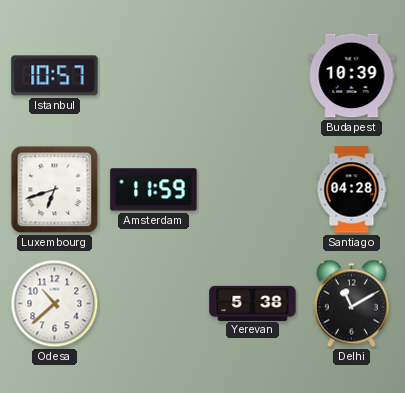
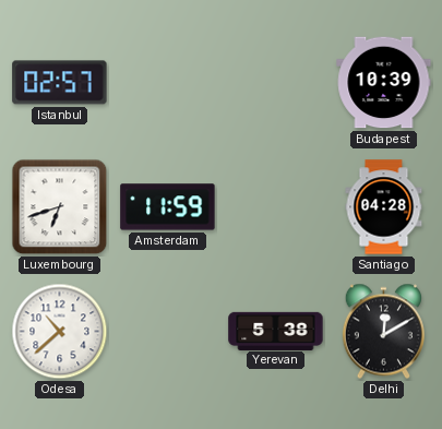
Istanbul: 10:57 -> 02:57
Delhi: 11:10 -> 12:10
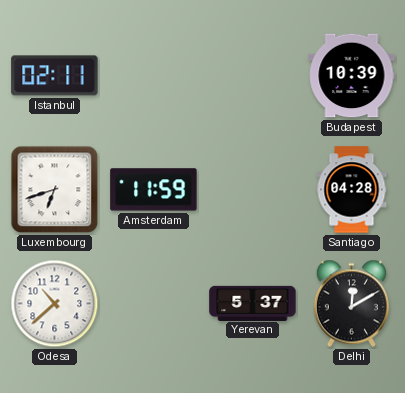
Istanbul: 02:57 -> 02:11
Yerevan: 5:38 -> 5:37
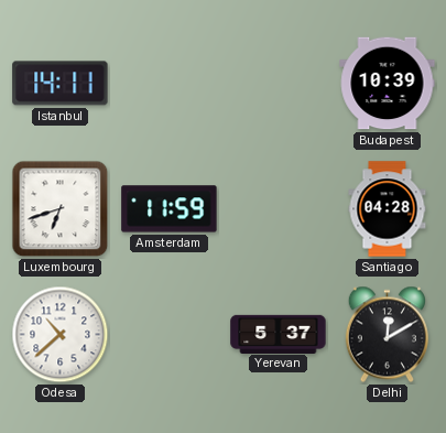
Istanbul: 02:11 -> 14:11
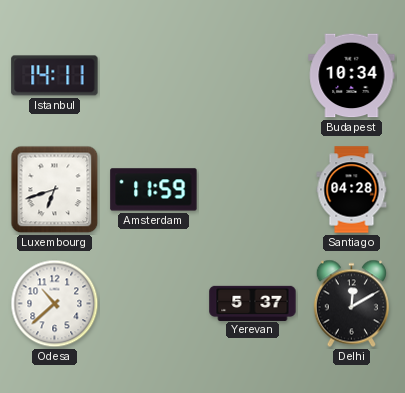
Budapest: 10:39 -> 10:34
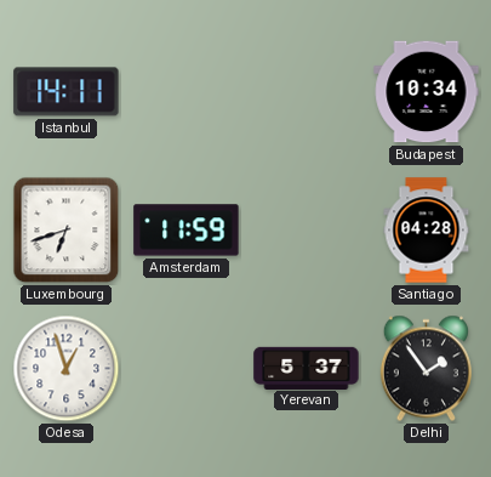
Odesa: 10:38 -> 12:57
Delhi: 12:10 -> 1:54
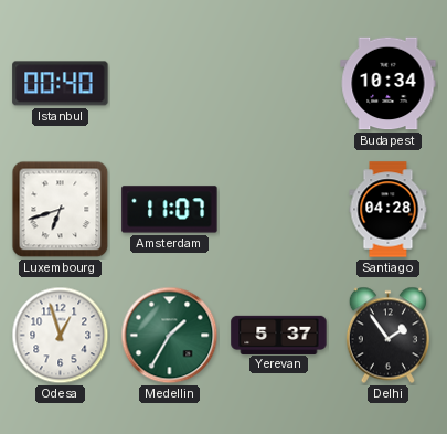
Istanbul: 14:11 -> 00:40
Amsterdam: 11:59 -> 11:07
Medellin: none -> 1:35
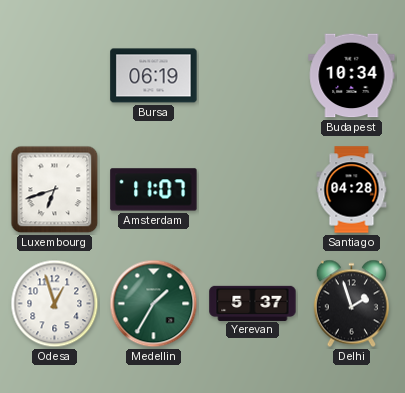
Istanbul: 00:40 -> none
Bursa: none -> 06:19
Delhi: 1:54 -> 1:57
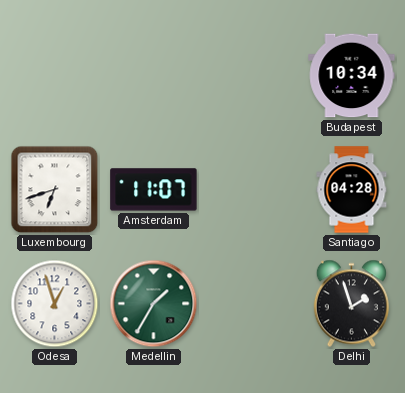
Bursa: 06:19 -> none
Yerevan: 5:37 -> none
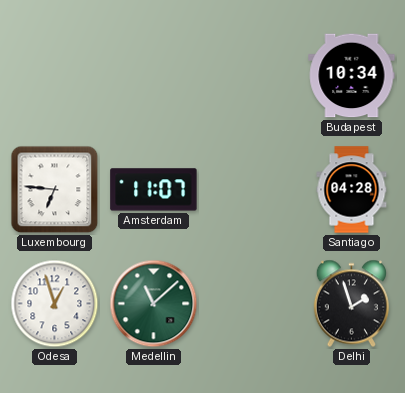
Luxembourg: 6:42 -> 6:46
Medellin: 1:35 -> 11:08
